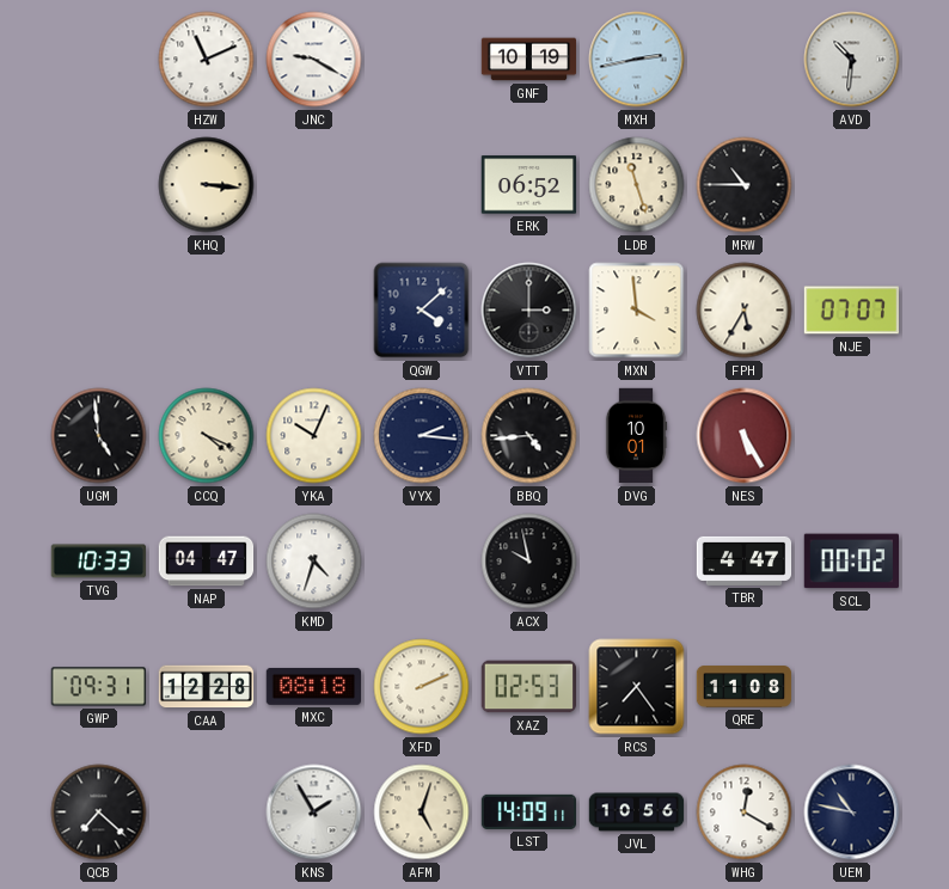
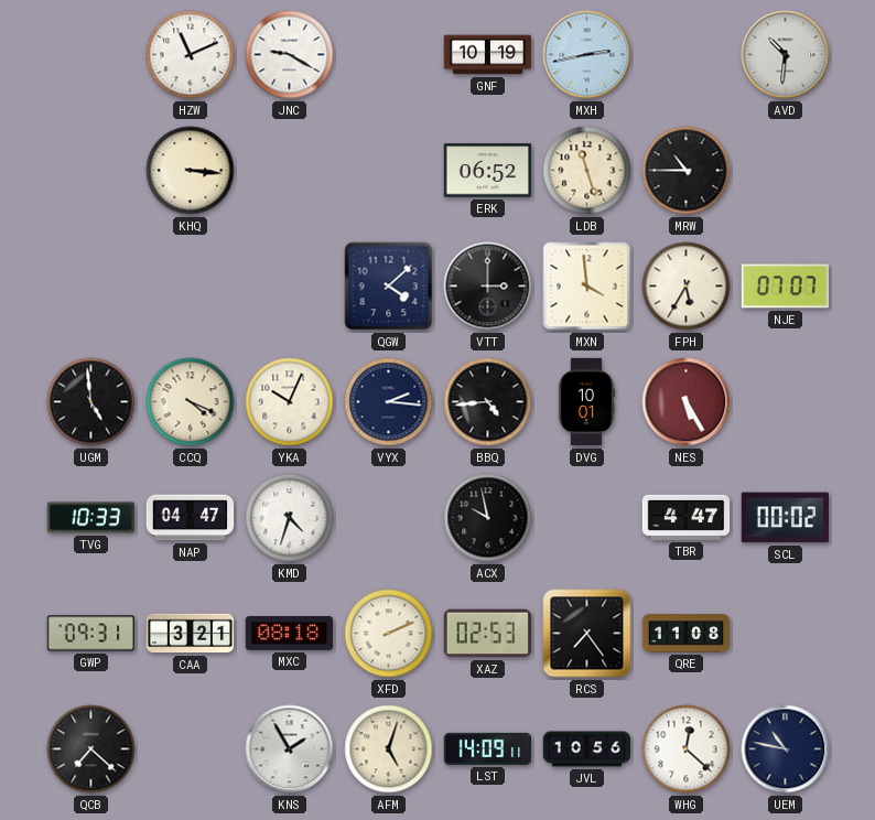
CAA: 12:28 -> 3:21
WHG: 12:20 -> 12:22
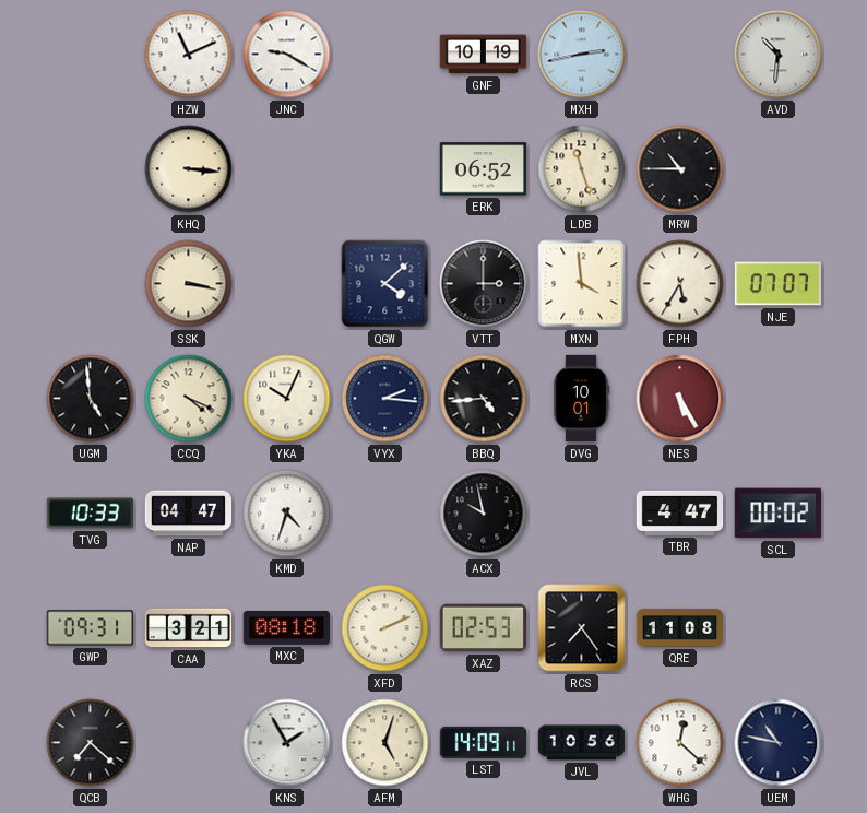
SSK: none -> 3:17
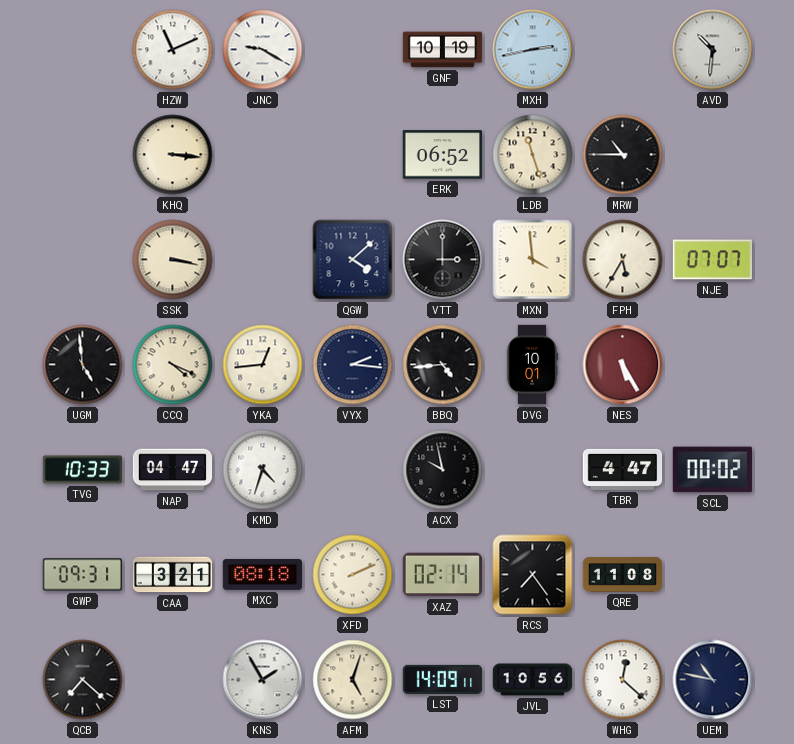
YKA: 10:04 -> 12:44
XAZ: 02:53 -> 02:14
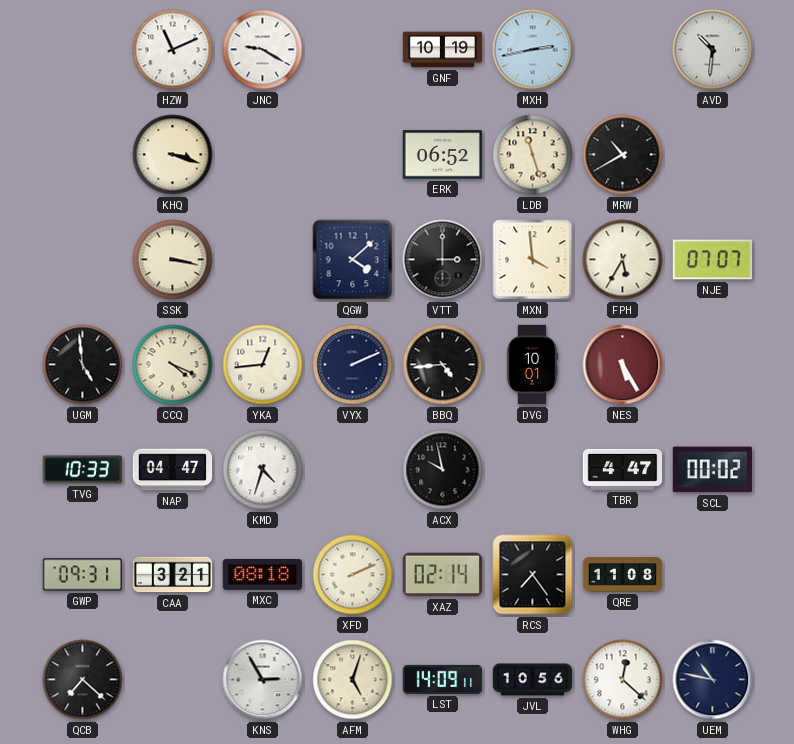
KHQ: 3:16 -> 3:18
MRW: 10:45 -> 10:40
VYX: 2:16 -> 2:11
KNS: 1:55 -> 2:55
